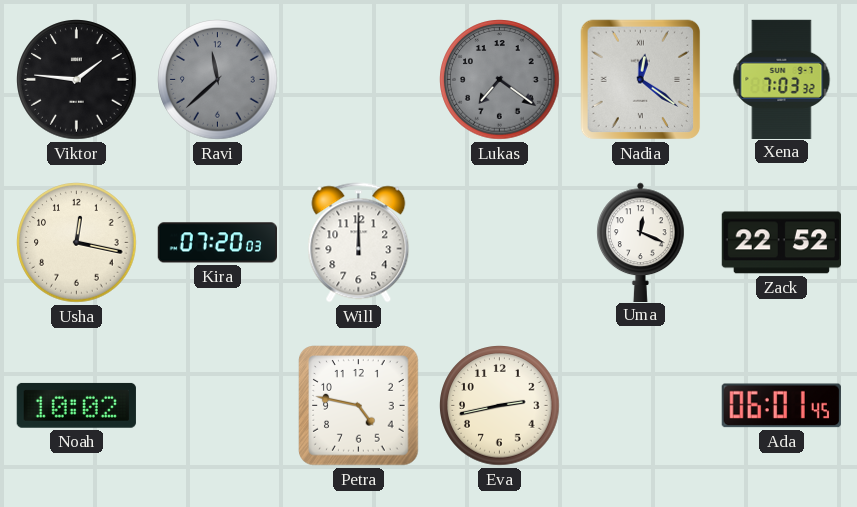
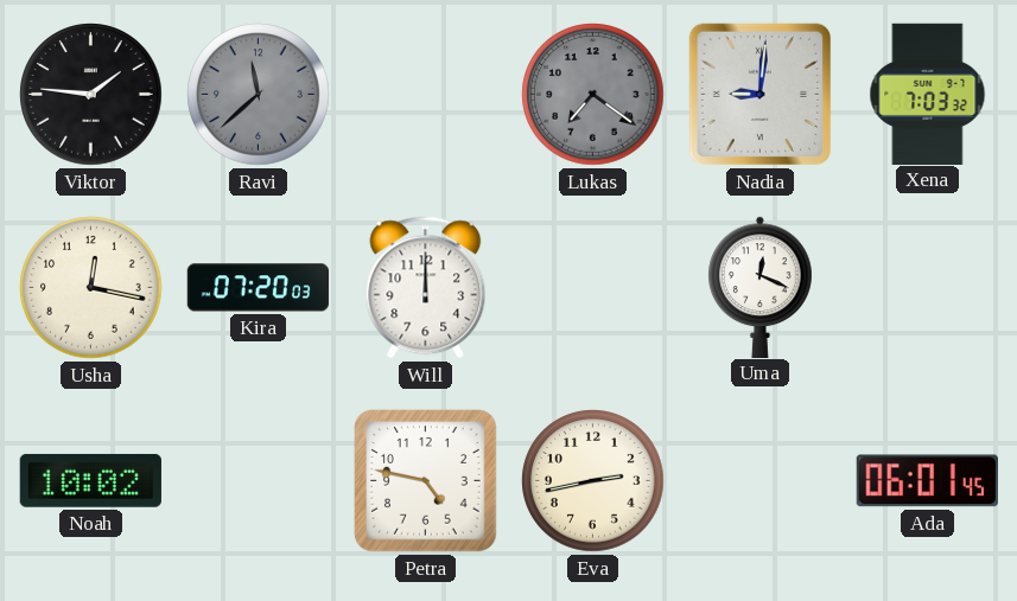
Nadia: 12:21 -> 9:01
Zack: 22:52 -> none
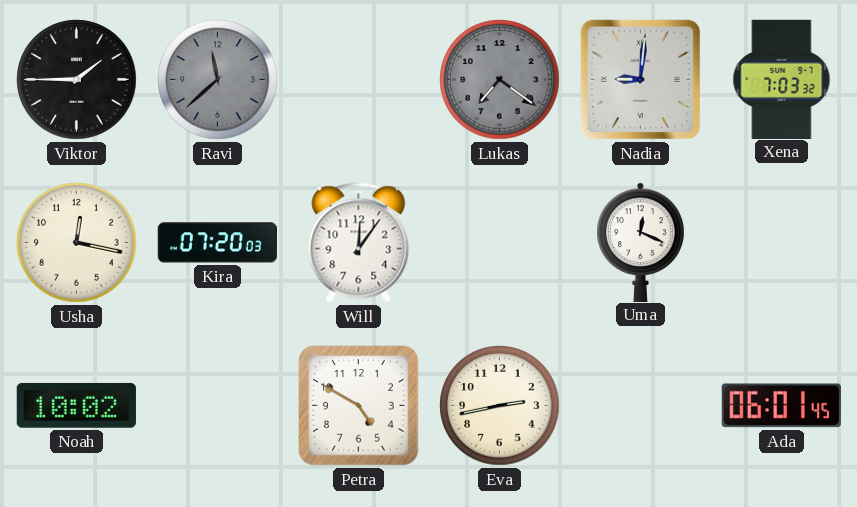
Viktor: 1:46 -> 1:45
Will: 12:00 -> 12:06
Petra: 4:47 -> 4:50
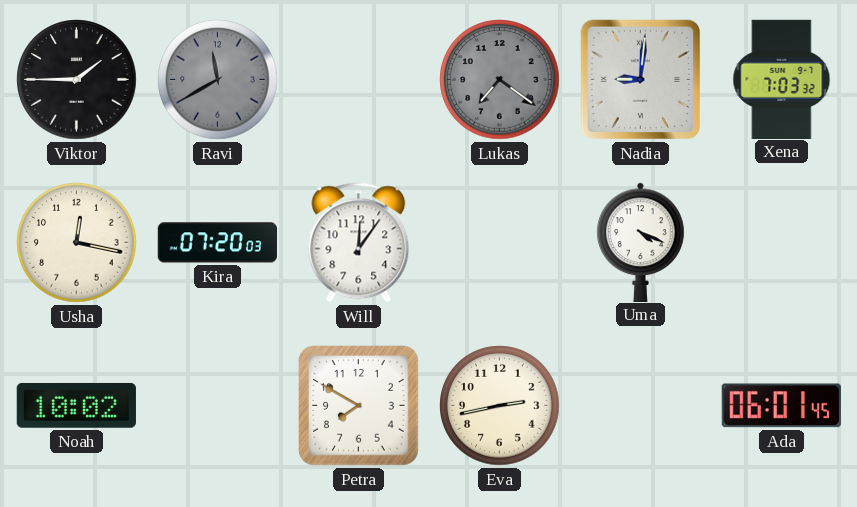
Ravi: 11:38 -> 11:40
Uma: 12:19 -> 4:19
Petra: 4:50 -> 7:50
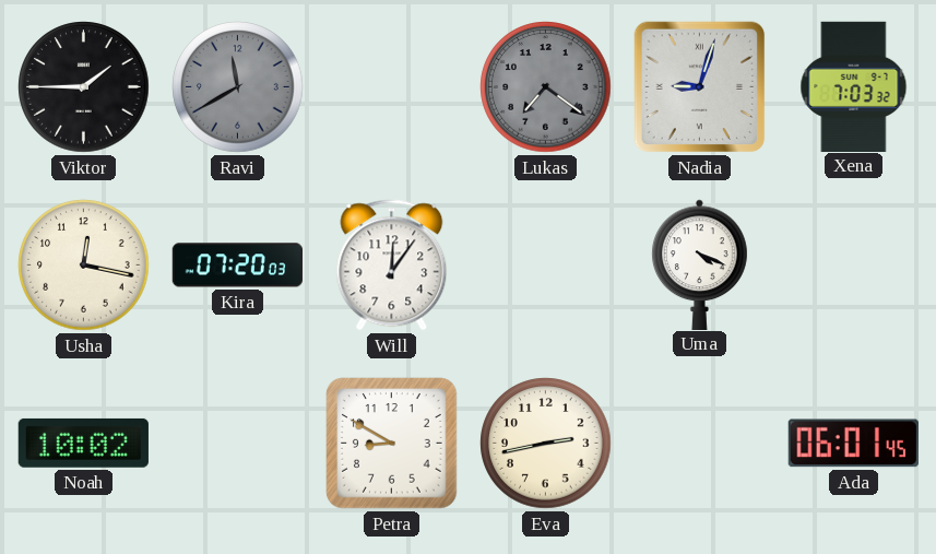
Nadia: 9:01 -> 9:03
Petra: 7:50 -> 8:50
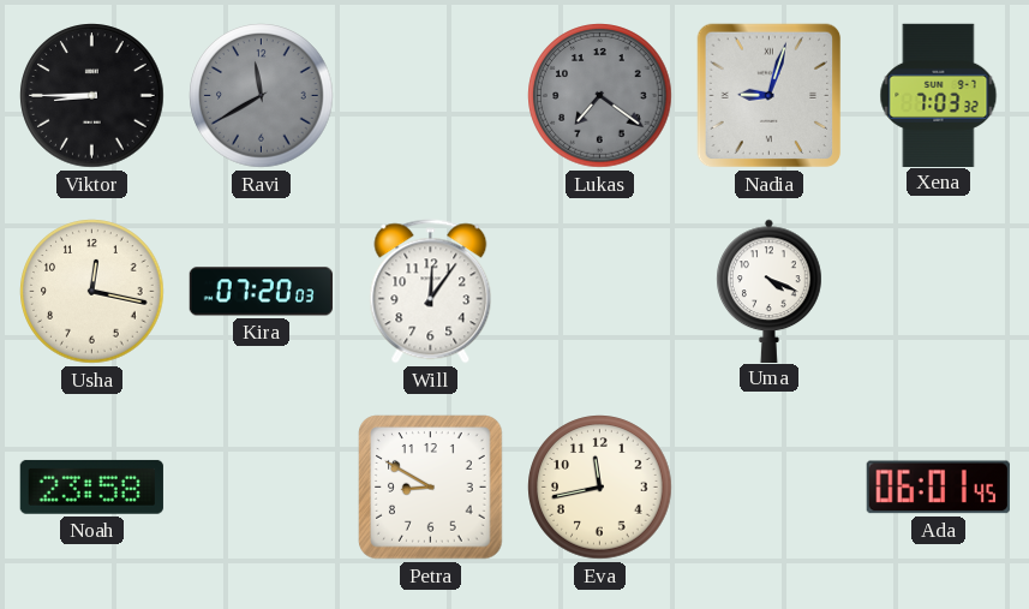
Viktor: 1:45 -> 8:45
Noah: 10:02 -> 23:58
Eva: 2:43 -> 11:43
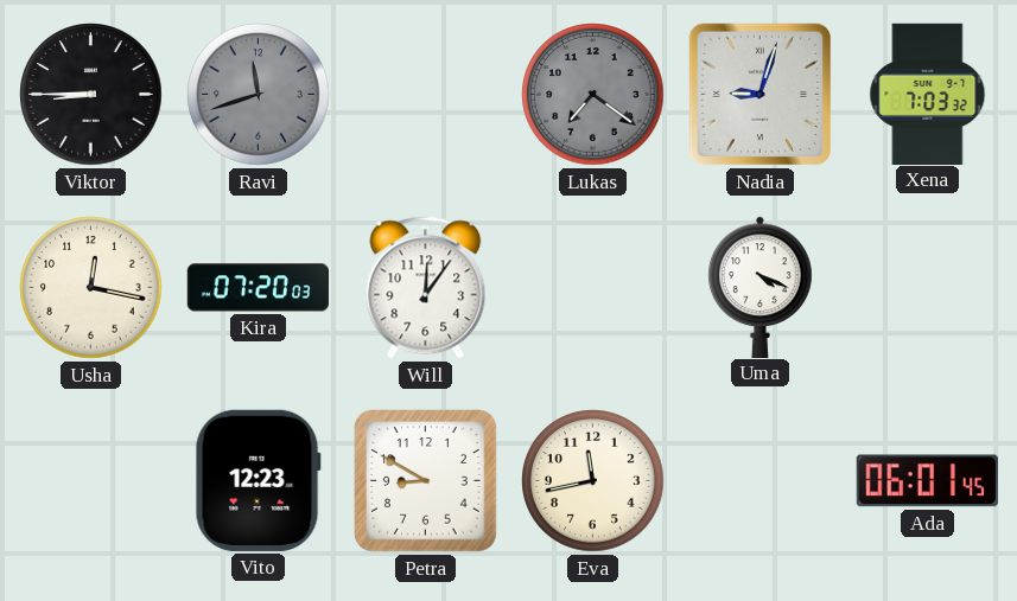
Ravi: 11:40 -> 11:42
Noah: 23:58 -> none
Vito: none -> 12:23
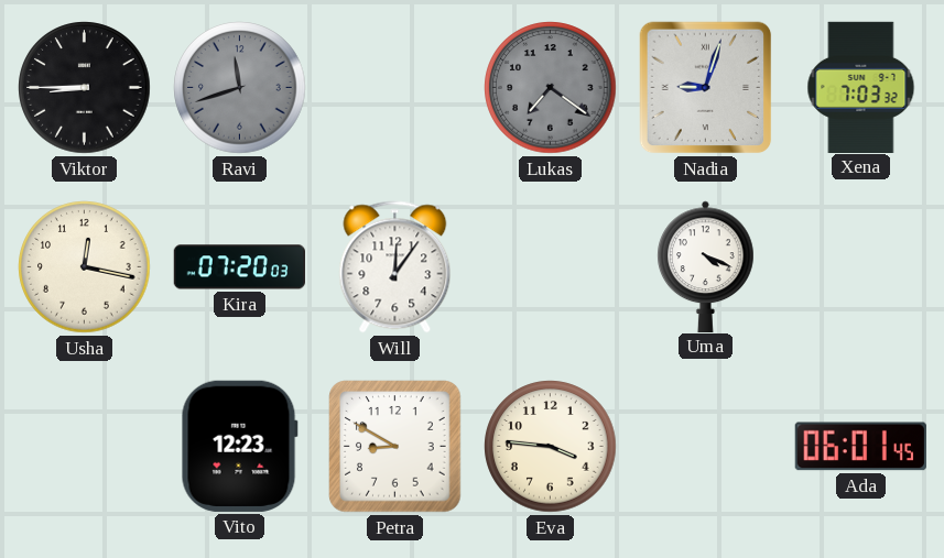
Eva: 11:43 -> 3:46
